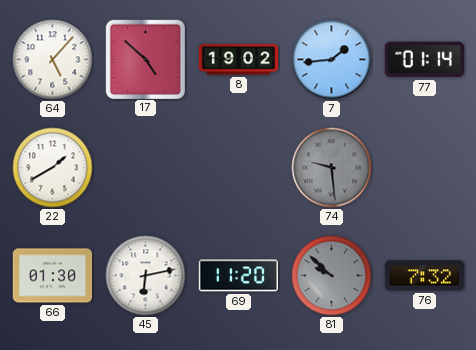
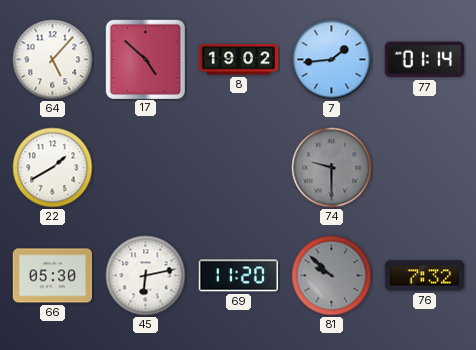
74: 9:29 -> 9:30
66: 01:30 -> 05:30
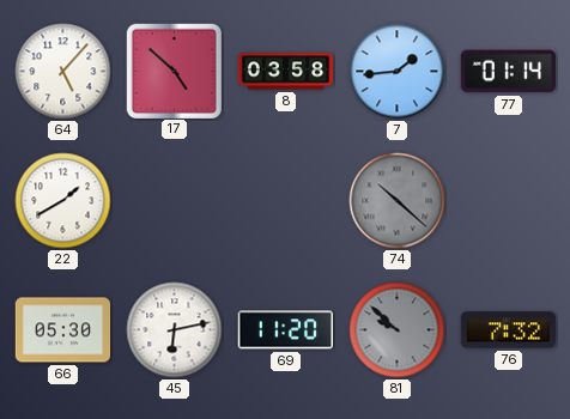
8: 19:02 -> 03:58
74: 9:30 -> 10:22
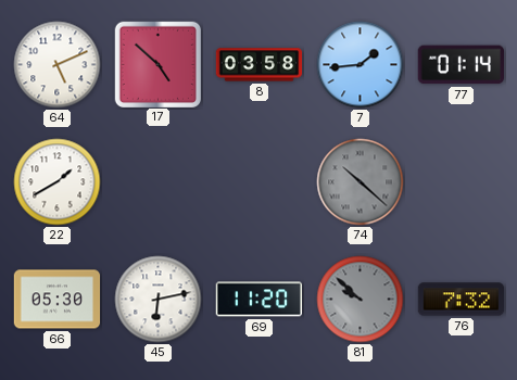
64: 5:07 -> 5:11
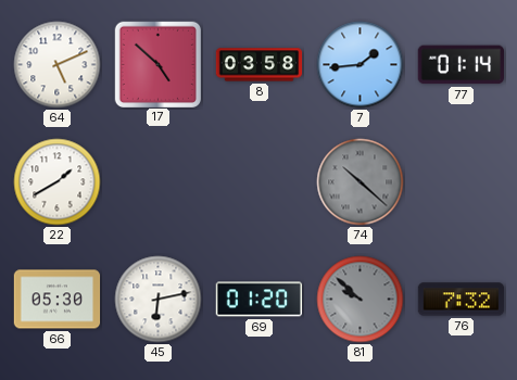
69: 11:20 -> 01:20
